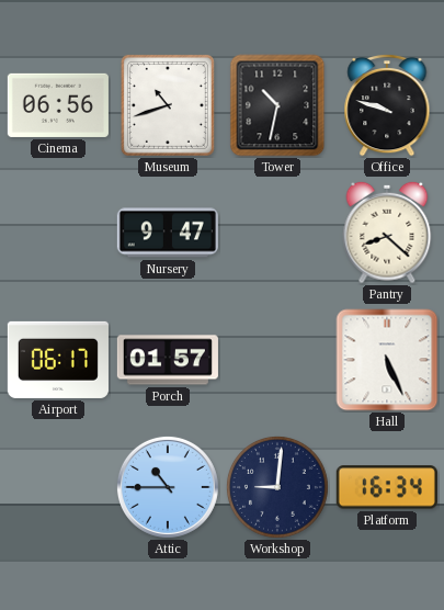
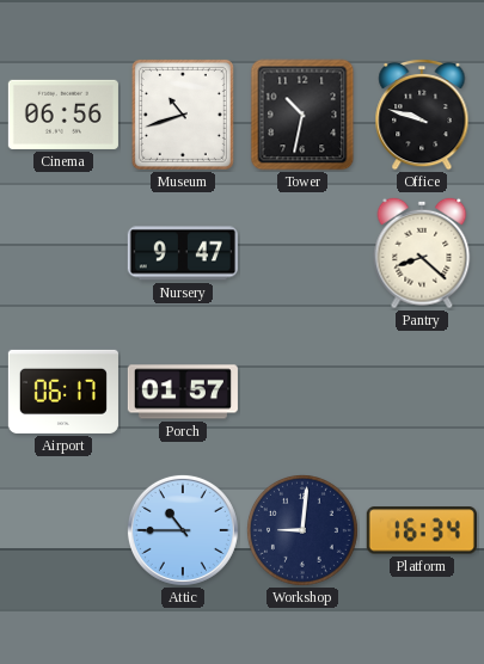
Hall: 5:26 -> none
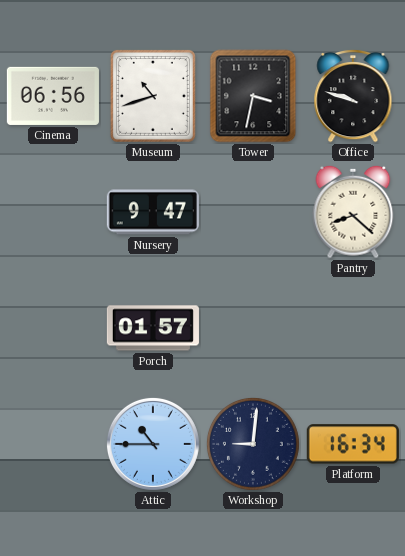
Tower: 10:32 -> 3:32
Airport: 06:17 -> none
